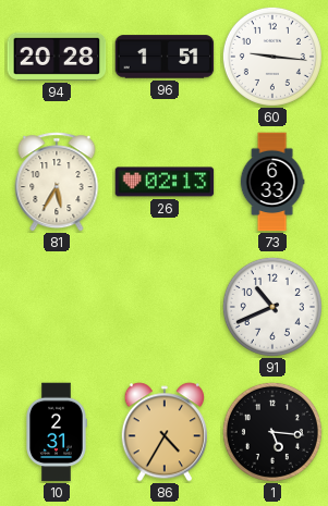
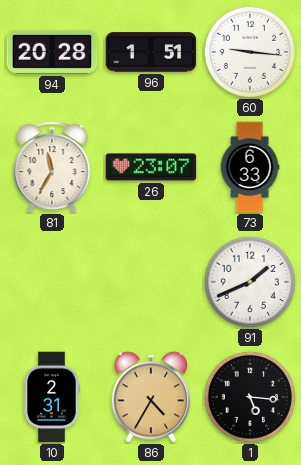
81: 5:35 -> 11:35
26: 02:13 -> 23:07
91: 10:41 -> 1:41
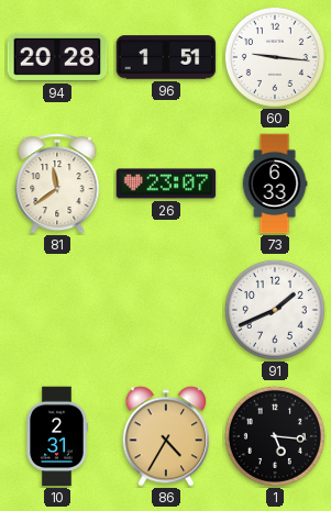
81: 11:35 -> 11:39
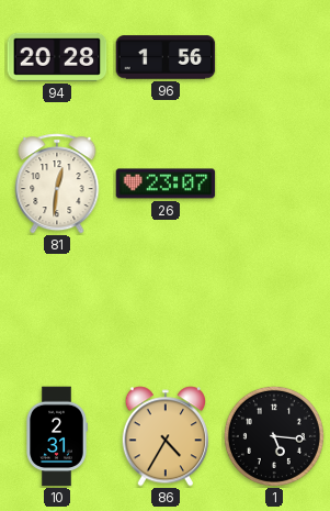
96: 1:51 -> 1:56
60: 9:16 -> none
81: 11:39 -> 12:31
73: 6:33 -> none
91: 1:41 -> none
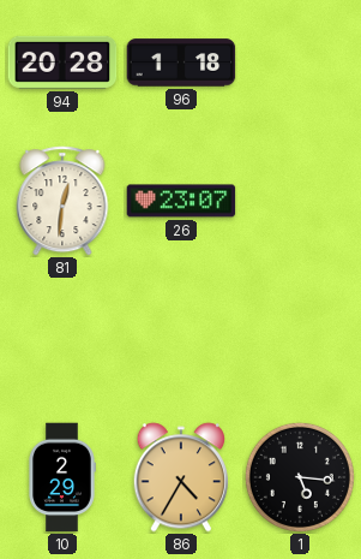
96: 1:56 -> 1:18
10: 2:31 -> 2:29
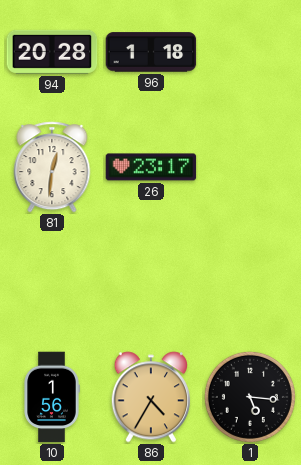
26: 23:07 -> 23:17
10: 2:29 -> 1:56
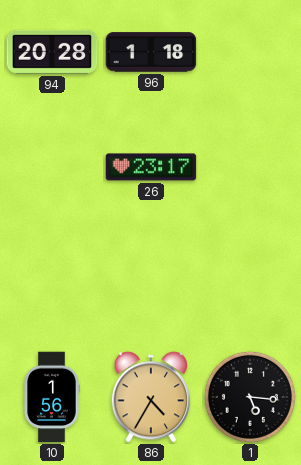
81: 12:31 -> none
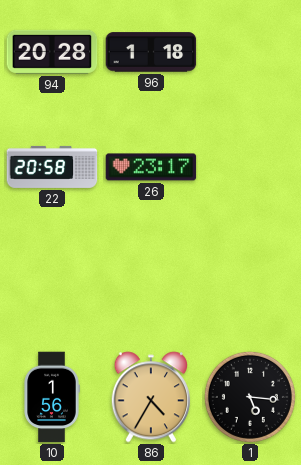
22: none -> 20:58
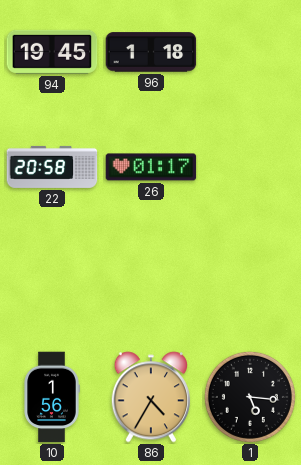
94: 20:28 -> 19:45
26: 23:17 -> 01:17
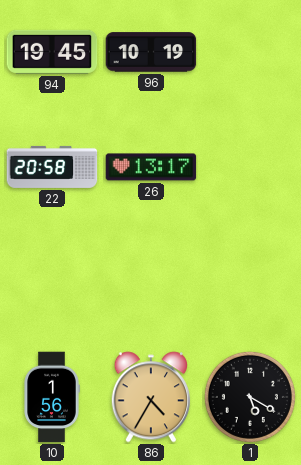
96: 1:18 -> 10:19
26: 01:17 -> 13:17
1: 5:16 -> 5:20
